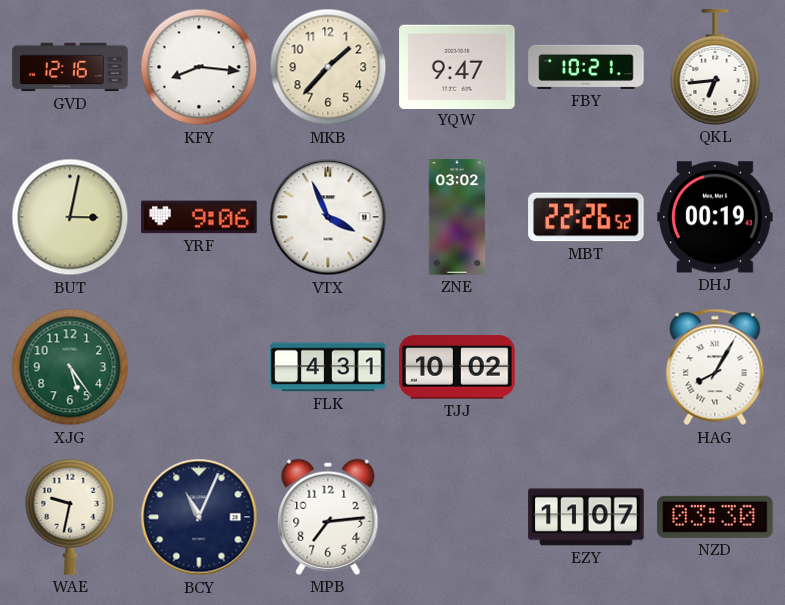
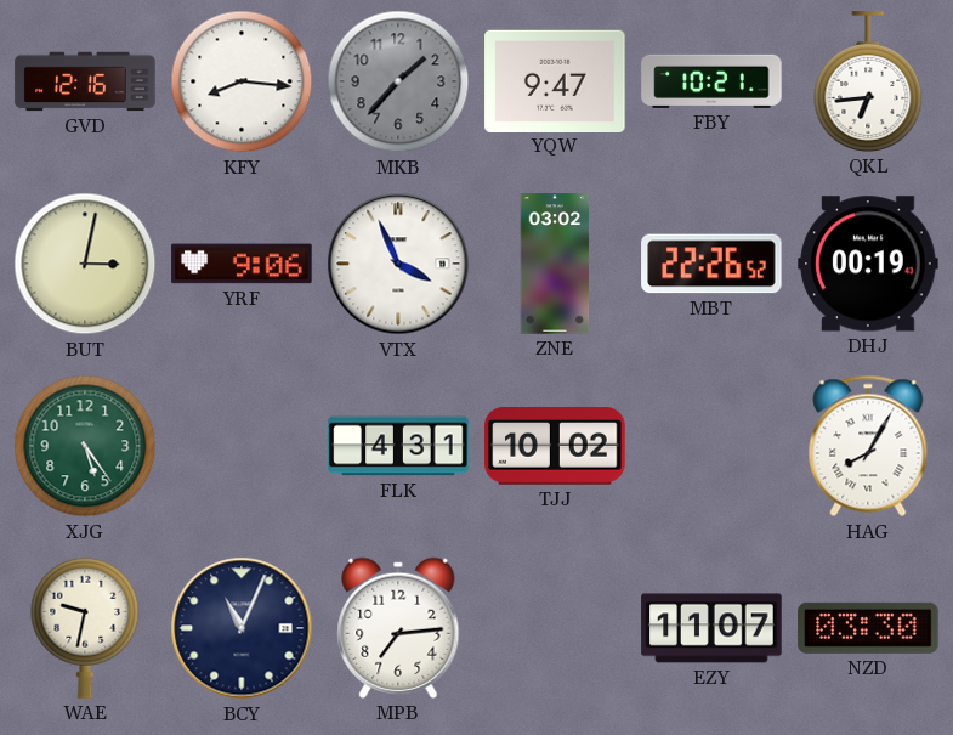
MKB dial: cream -> grey
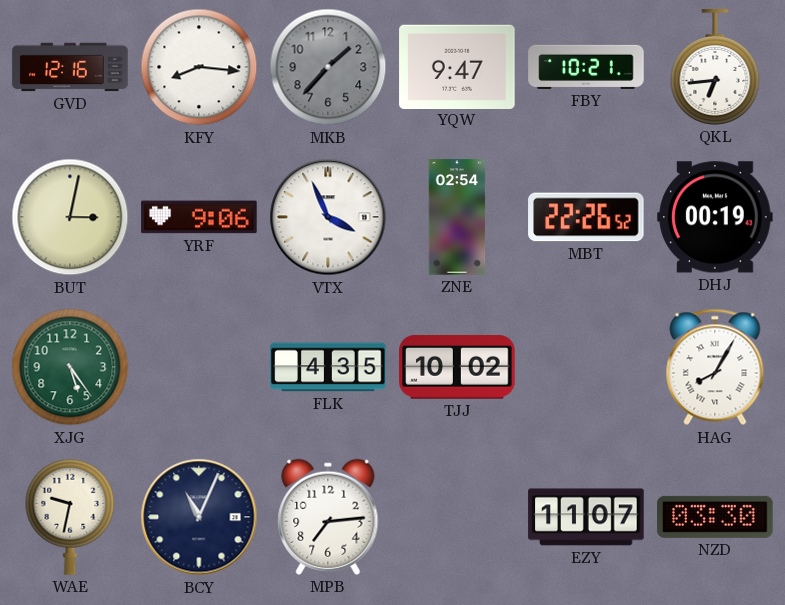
ZNE: 03:02 -> 02:54
FLK: 4:31 -> 4:35
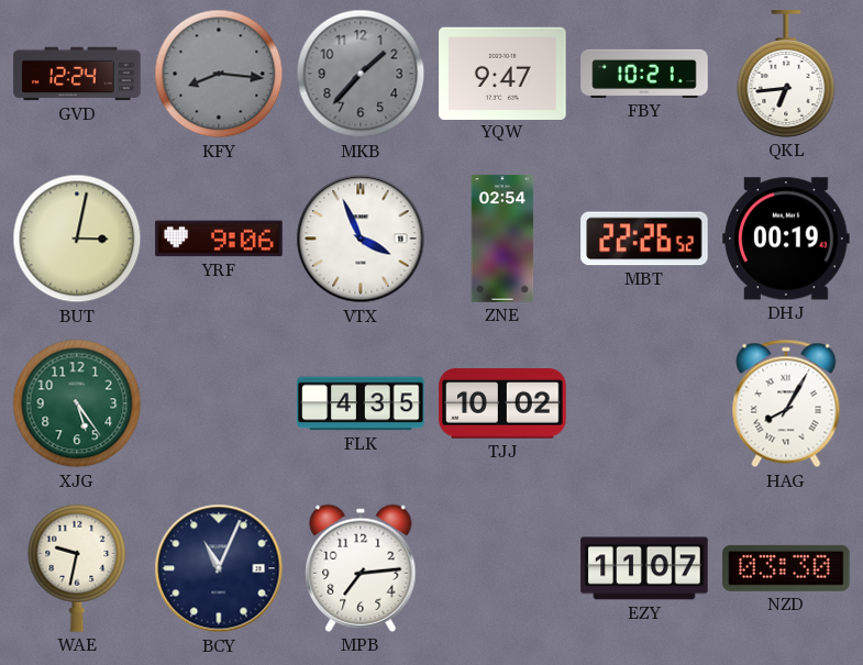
GVD: 12:16 -> 12:24
KFY dial: white -> grey
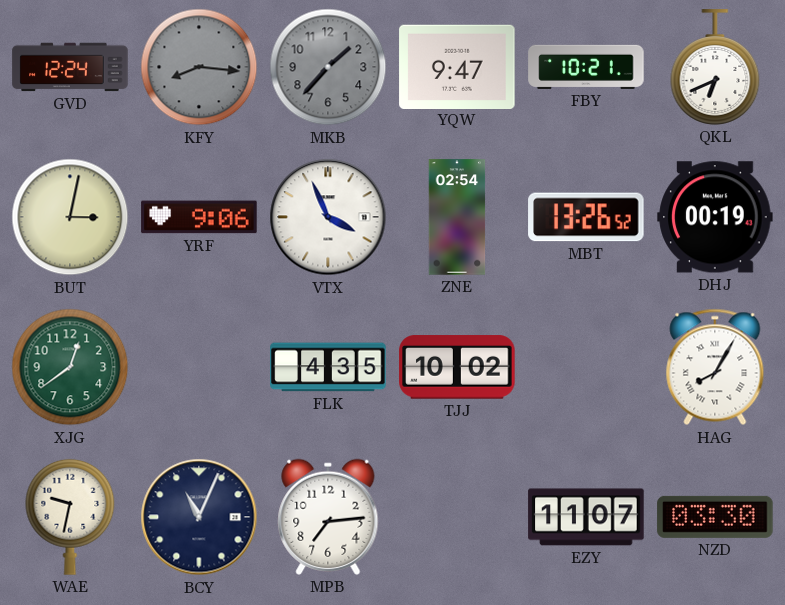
QKL: 6:44 -> 6:41
MBT: 22:26 -> 13:26
XJG: 5:24 -> 12:39
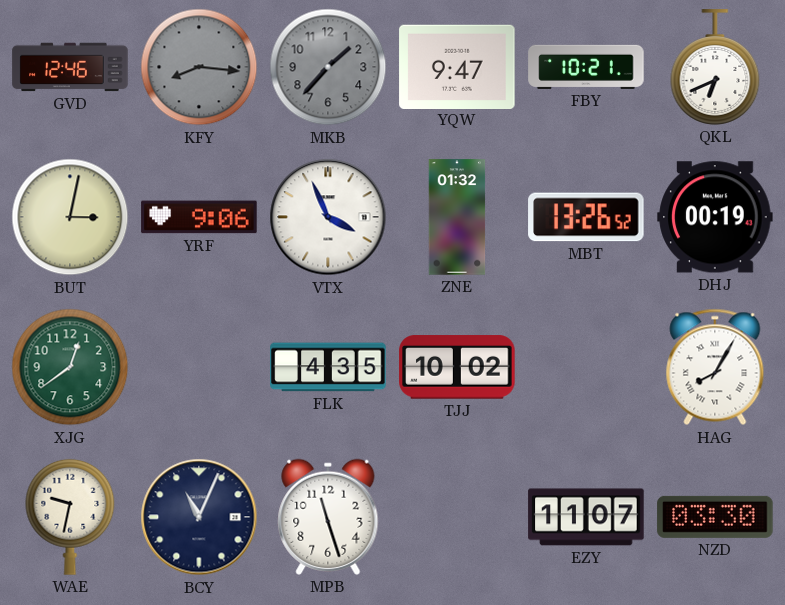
GVD: 12:24 -> 12:46
ZNE: 02:54 -> 01:32
MPB: 7:14 -> 11:27
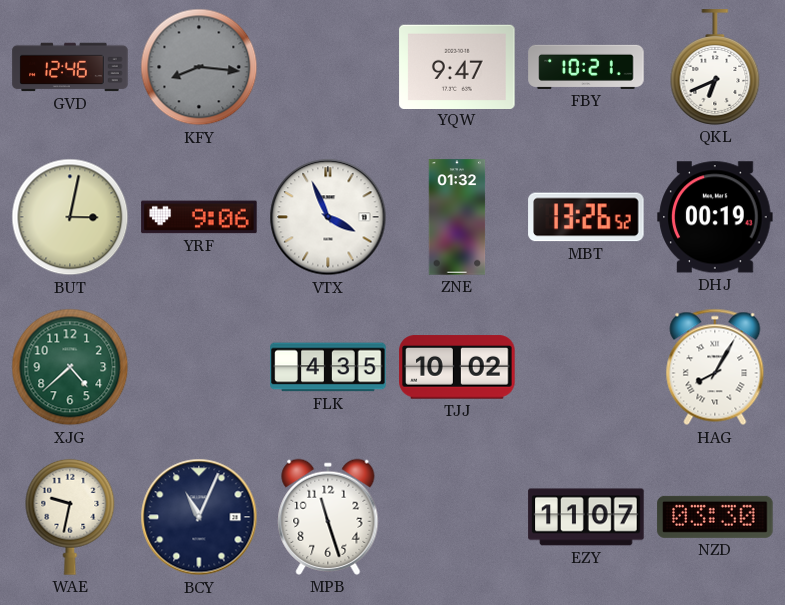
MKB: 1:37 -> none
XJG: 12:39 -> 4:38
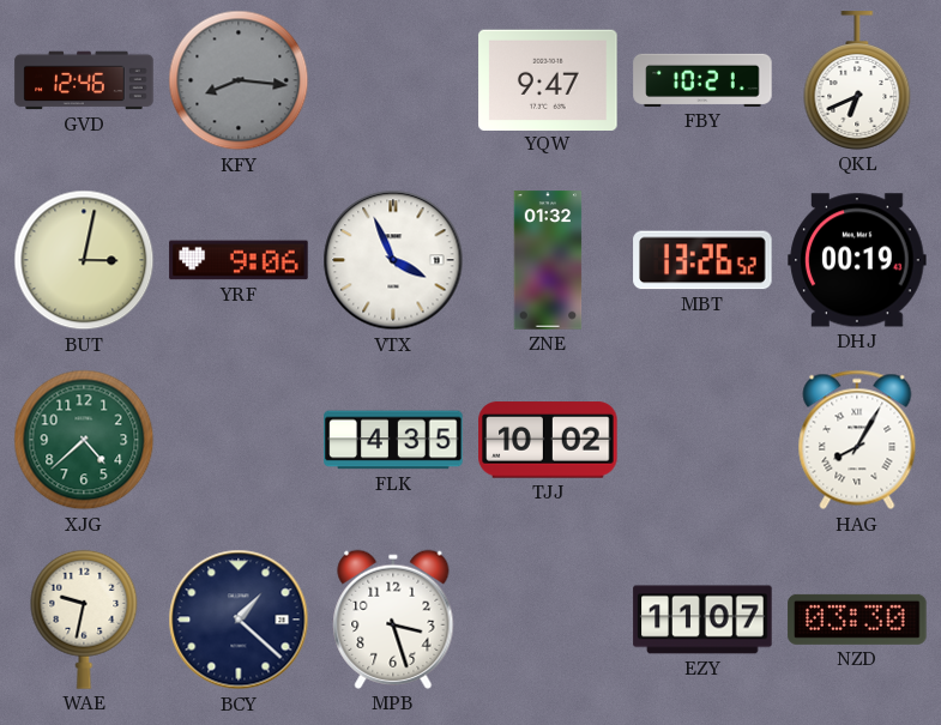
BCY: 11:04 -> 1:22
MPB: 11:27 -> 3:27
